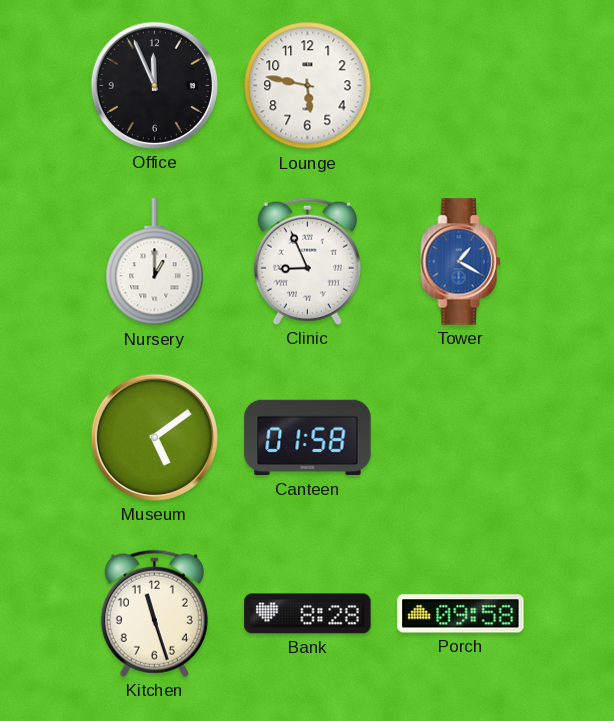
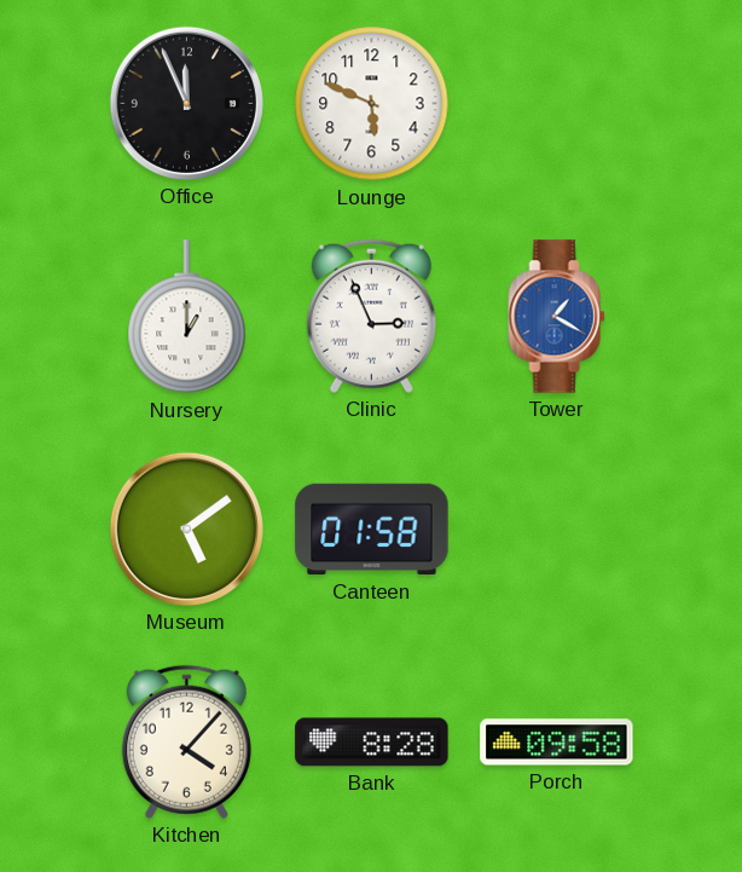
Lounge: 5:47 -> 5:49
Clinic: 8:56 -> 2:56
Kitchen: 11:27 -> 4:07
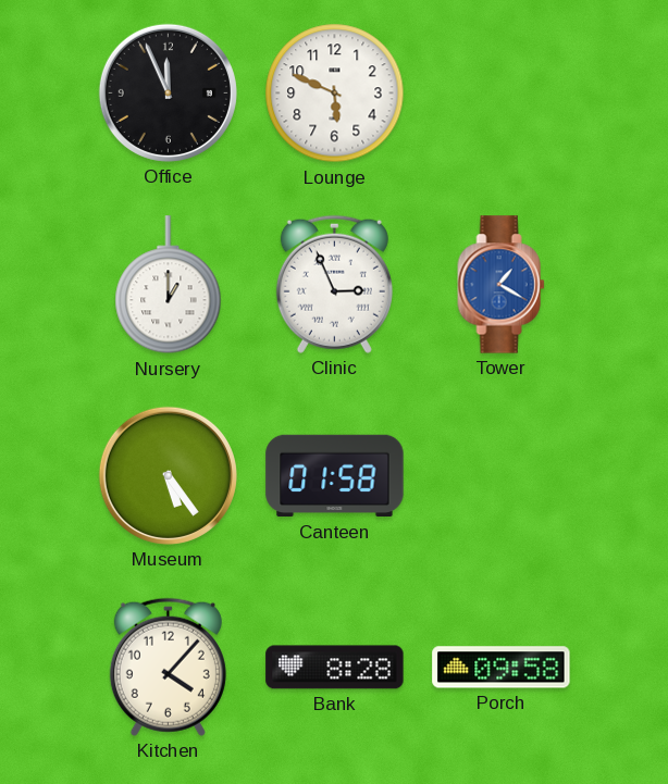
Museum: 5:09 -> 5:24
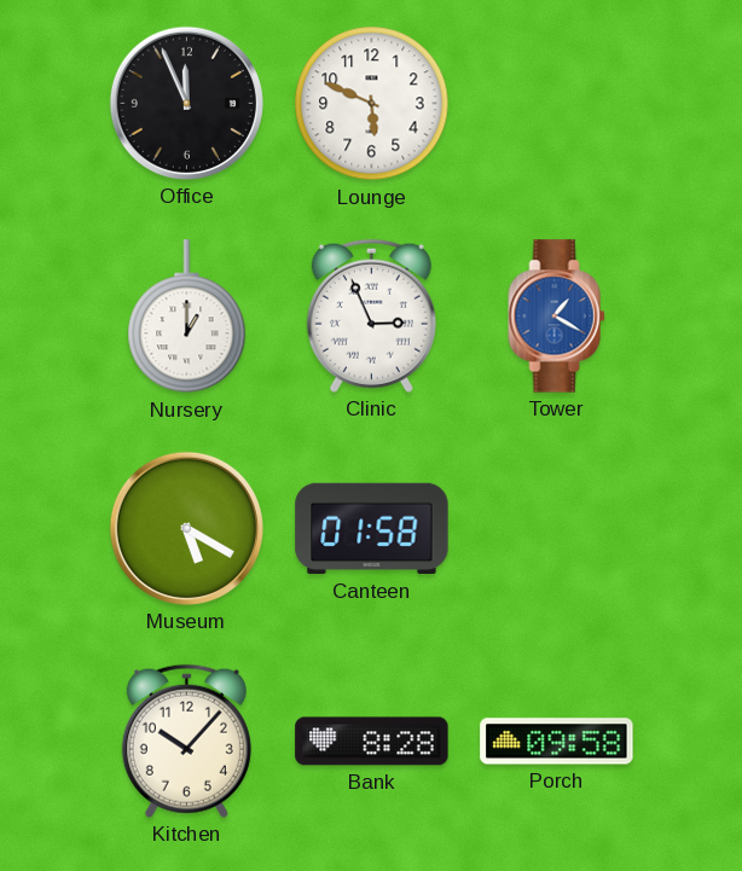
Museum: 5:24 -> 5:20
Kitchen: 4:07 -> 10:07
